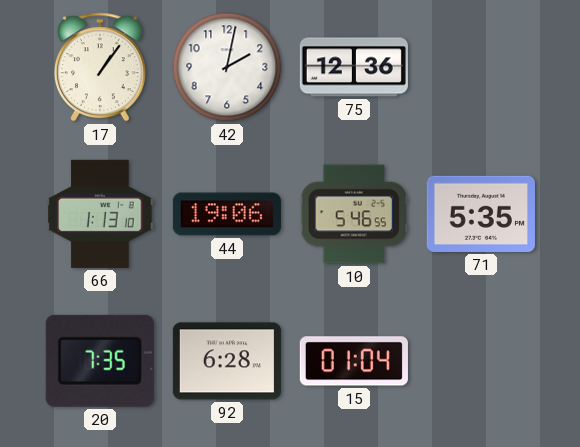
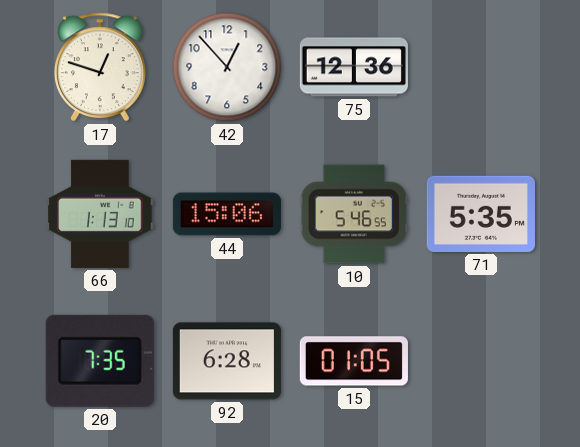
17: 1:06 -> 12:48
42: 2:02 -> 12:53
44: 19:06 -> 15:06
15: 01:04 -> 01:05
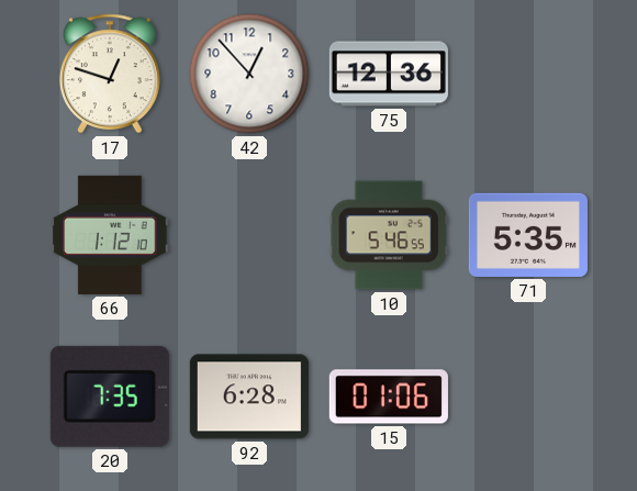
66: 1:13 -> 1:12
44: 15:06 -> none
15: 01:05 -> 01:06
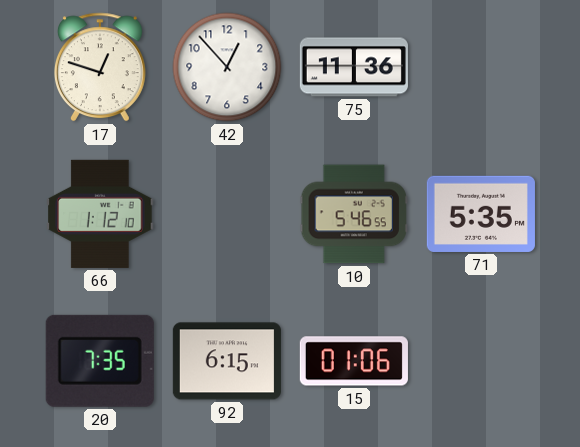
75: 12:36 -> 11:36
92: 6:28 -> 6:15
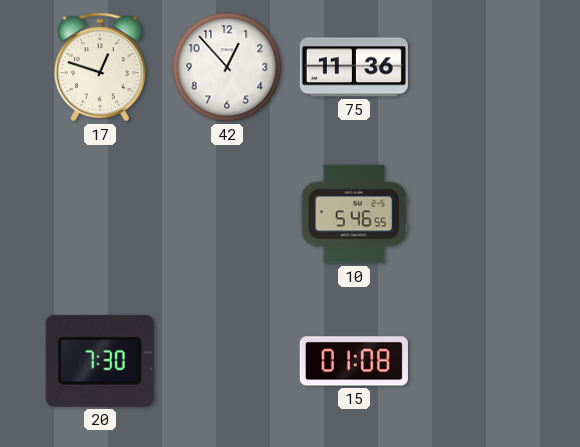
66: 1:12 -> none
71: 5:35 -> none
20: 7:35 -> 7:30
92: 6:15 -> none
15: 01:06 -> 01:08
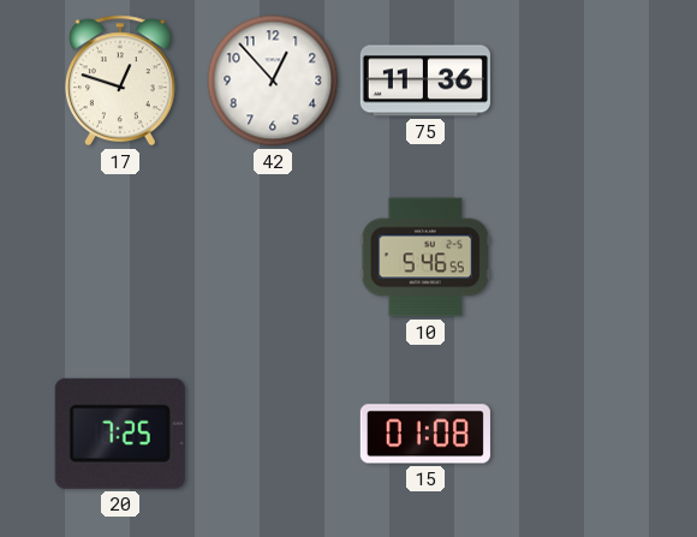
20: 7:30 -> 7:25
